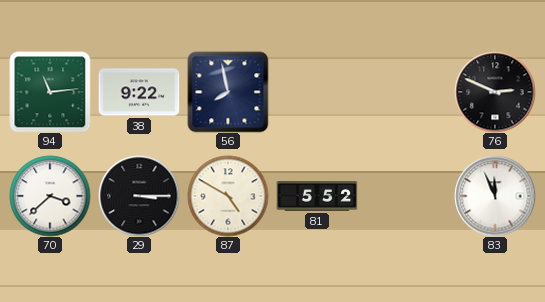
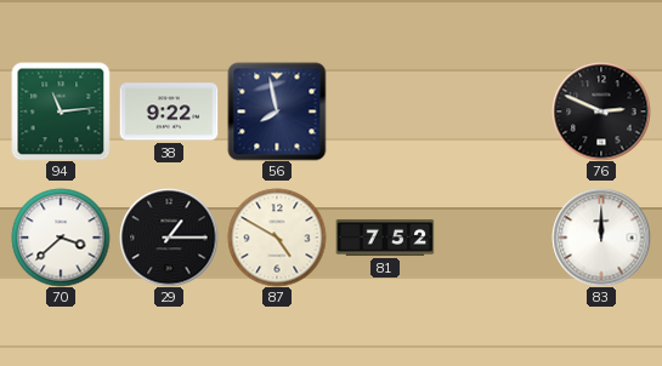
29: 3:15 -> 1:15
81: 5:52 -> 7:52
83: 11:56 -> 12:00
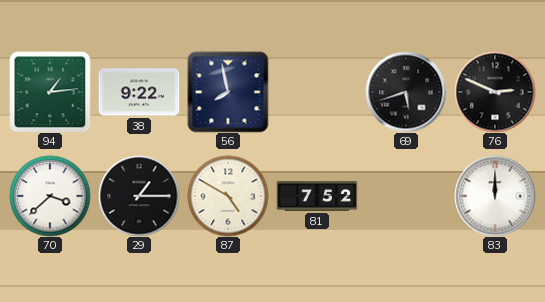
94: 11:14 -> 1:14
69: none -> 5:42
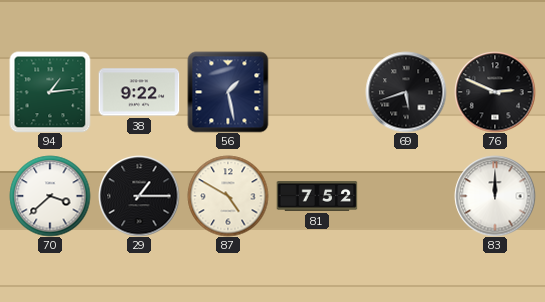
56: 7:58 -> 1:28
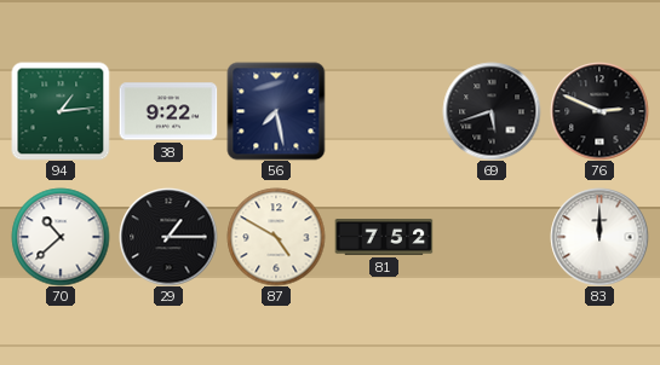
56: 1:28 -> 7:28
70: 3:38 -> 10:38
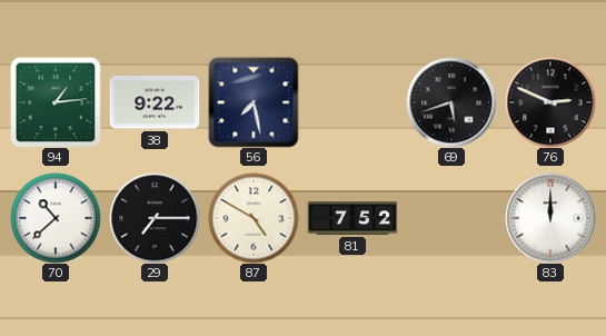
29: 1:15 -> 7:15
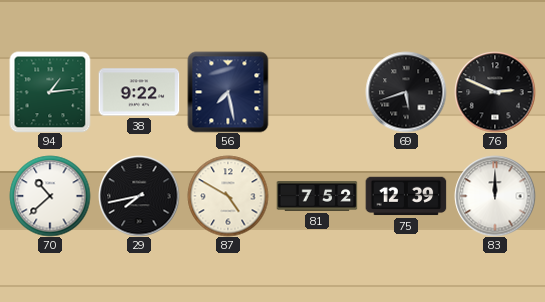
29: 7:15 -> 7:43
75: none -> 12:39
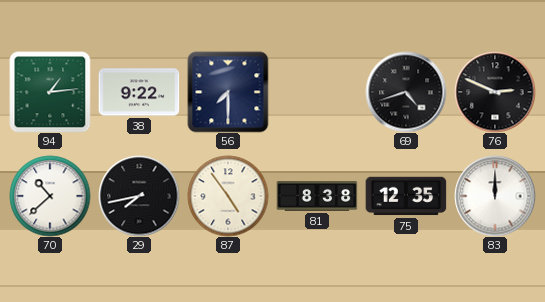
56: 7:28 -> 7:30
69: 5:42 -> 4:42
87: 4:50 -> 4:54
81: 7:52 -> 8:38
75: 12:39 -> 12:35
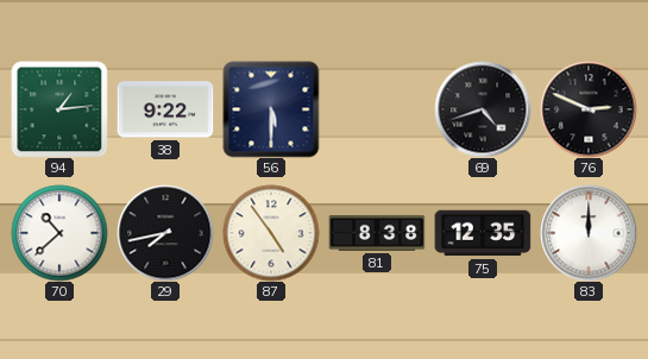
56: 7:30 -> 5:30
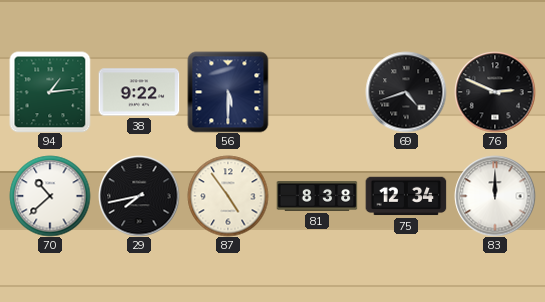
75: 12:35 -> 12:34
